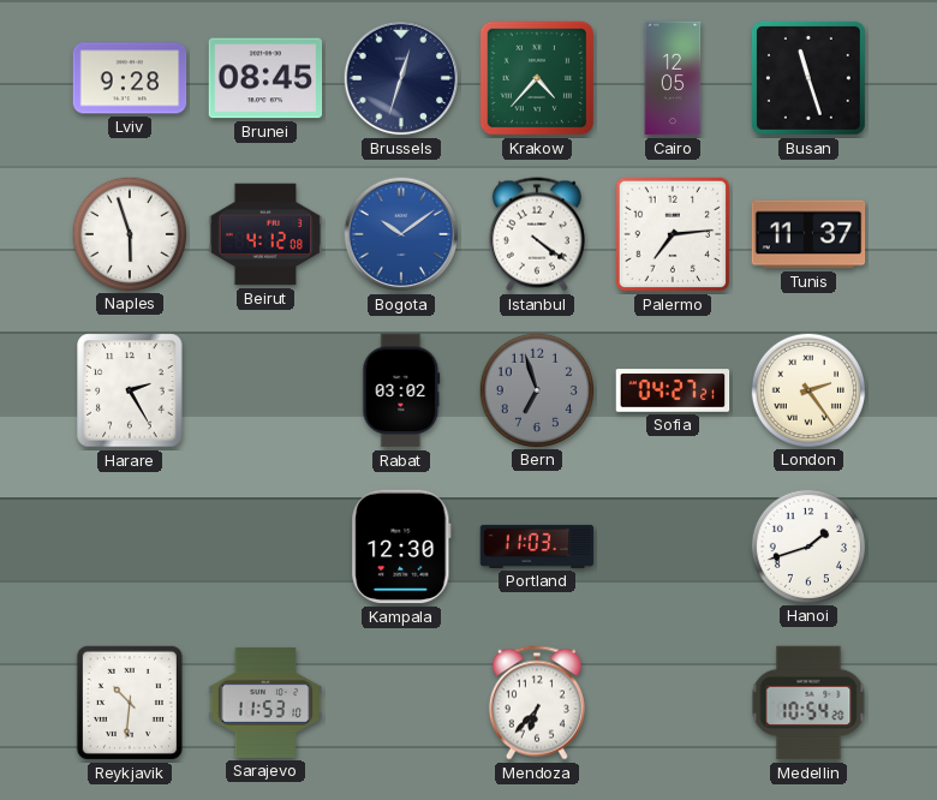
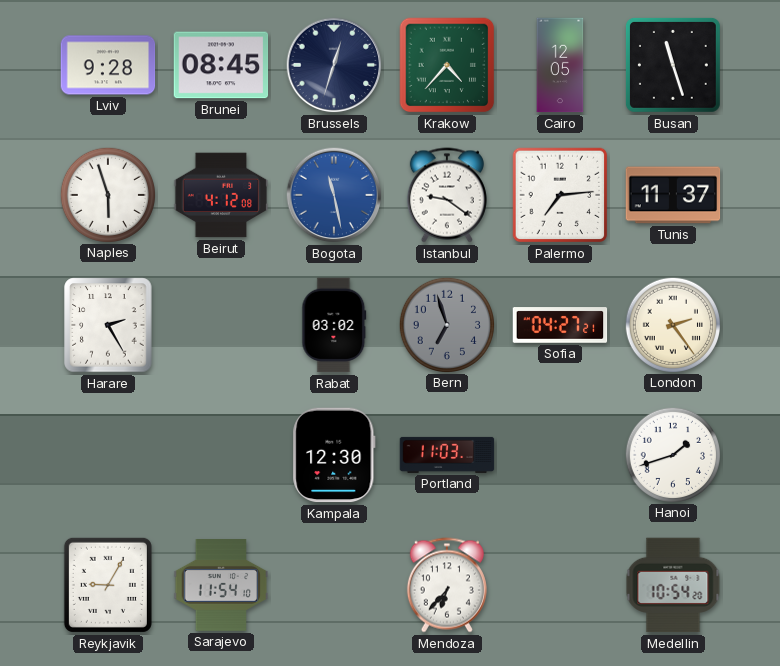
Bogota: 10:09 -> 11:28
Istanbul: 4:21 -> 9:21
Reykjavik: 10:31 -> 9:05
Sarajevo: 11:53 -> 11:54
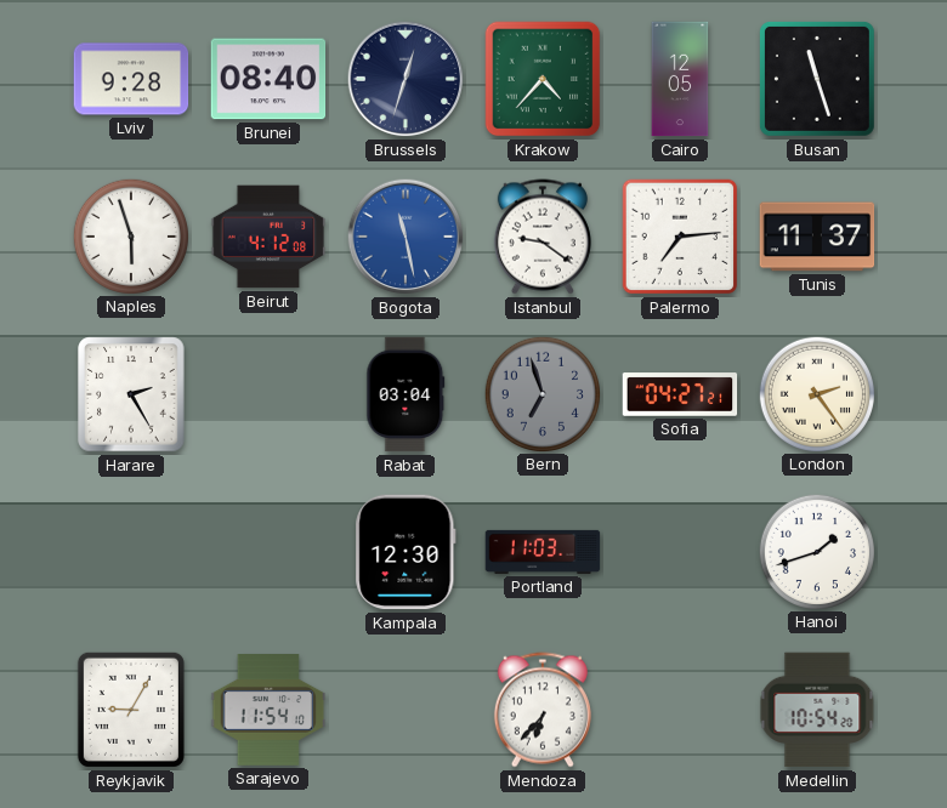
Brunei: 08:45 -> 08:40
Rabat: 03:02 -> 03:04
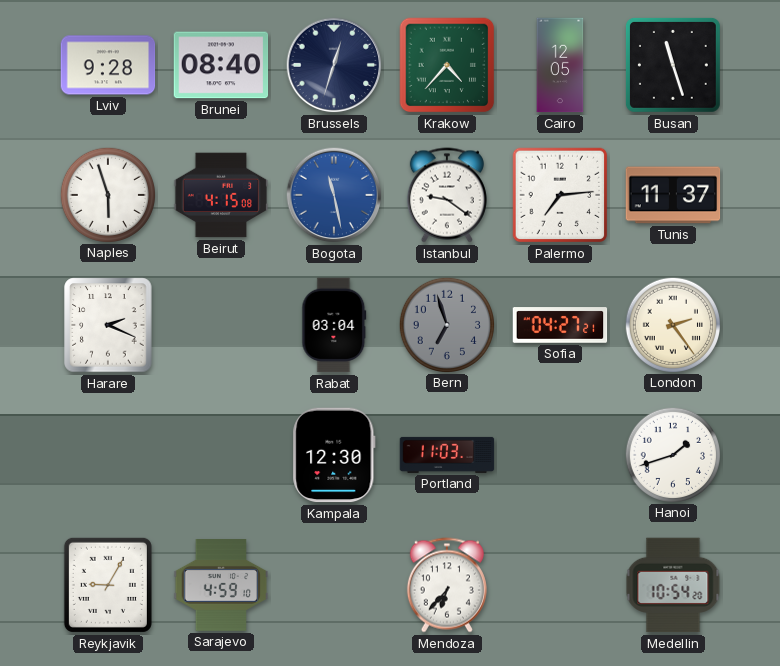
Beirut: 4:12 -> 4:15
Harare: 2:25 -> 2:19
Sarajevo: 11:54 -> 4:59
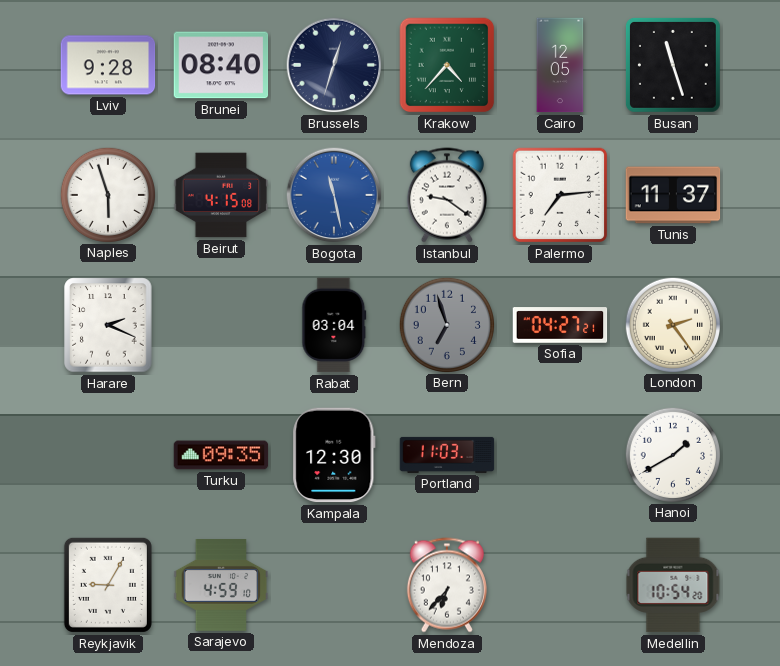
Turku: none -> 09:35
Hanoi: 1:42 -> 1:40
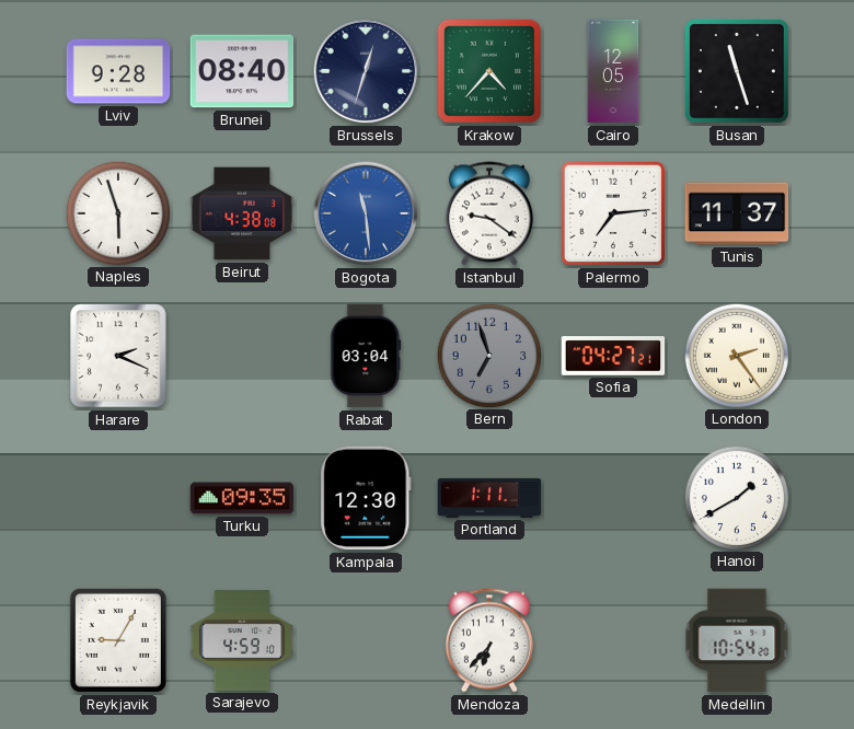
Beirut: 4:15 -> 4:38
Bogota: 11:28 -> 11:29
Portland: 11:03 -> 1:11
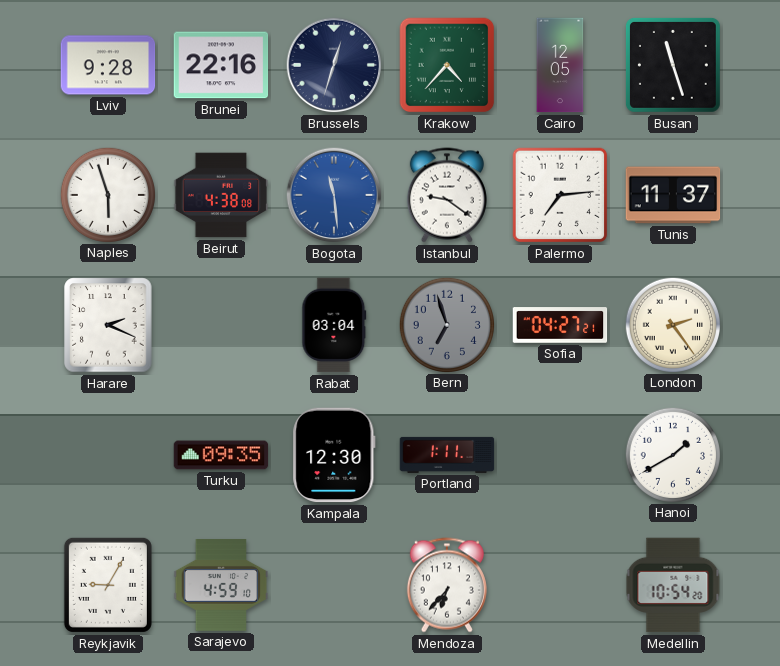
Brunei: 08:40 -> 22:16
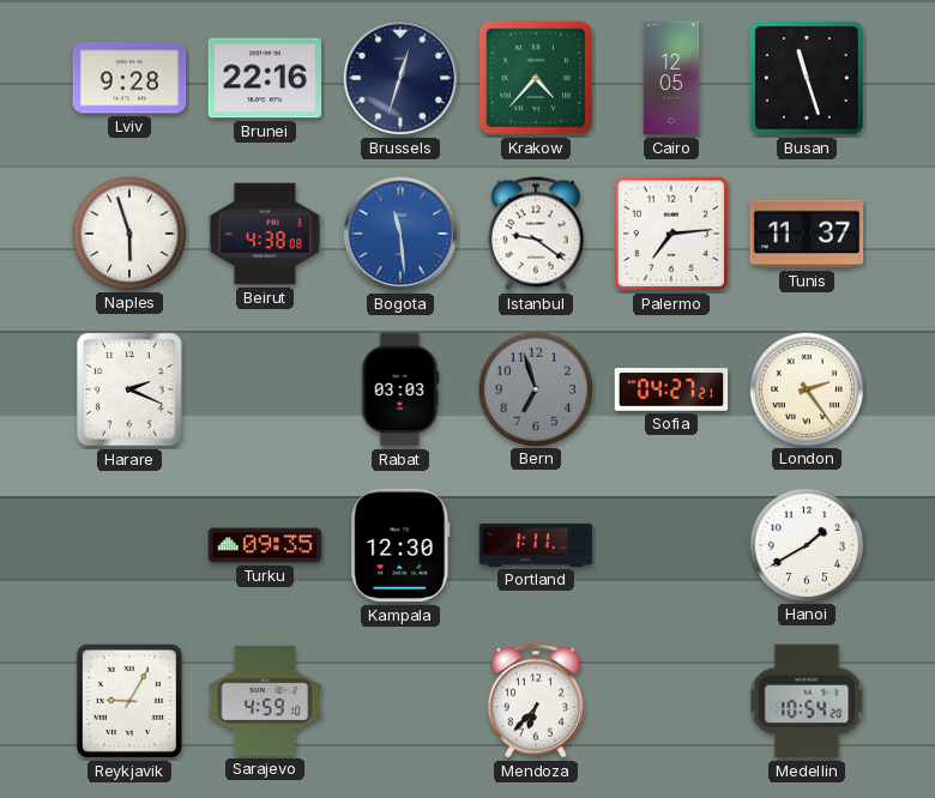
Rabat: 03:04 -> 03:03
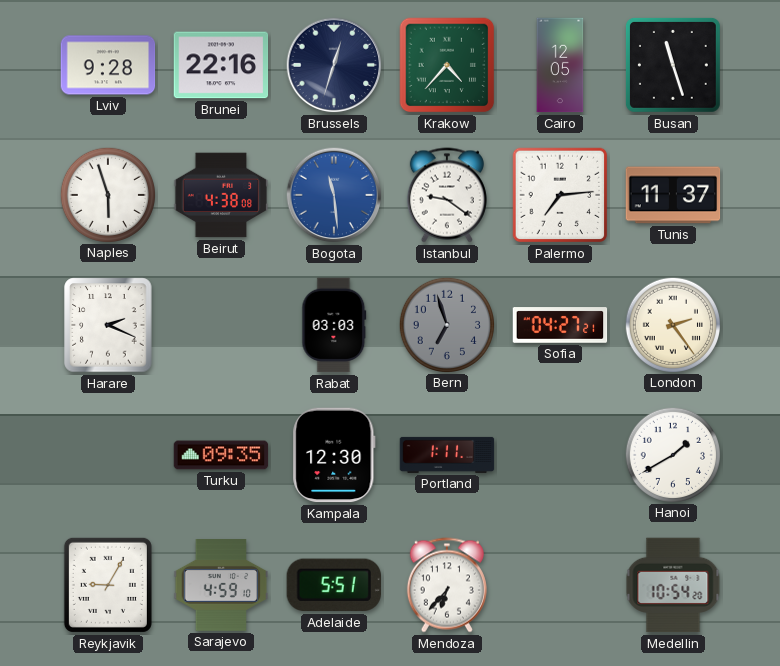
Adelaide: none -> 5:51
